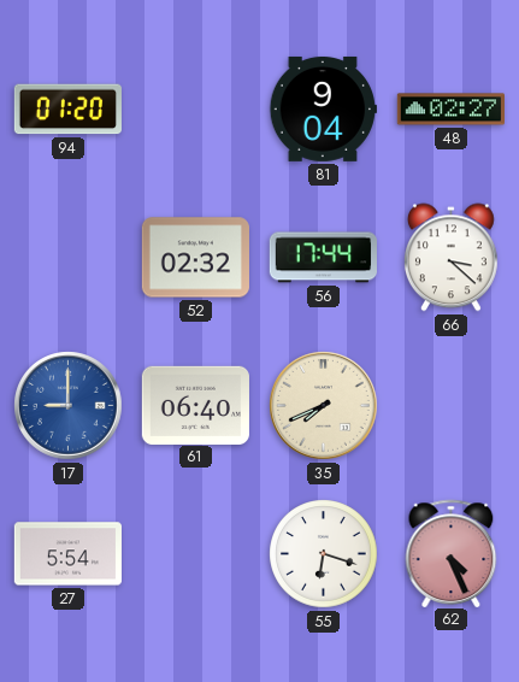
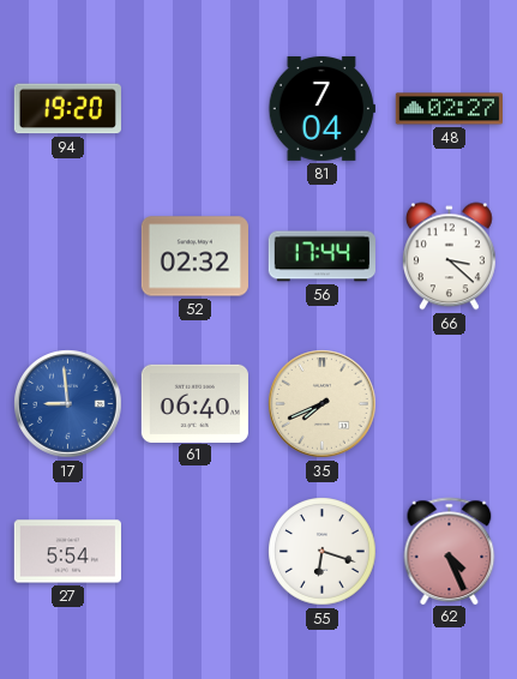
94: 01:20 -> 19:20
81: 9:04 -> 7:04
17: 9:00 -> 8:59
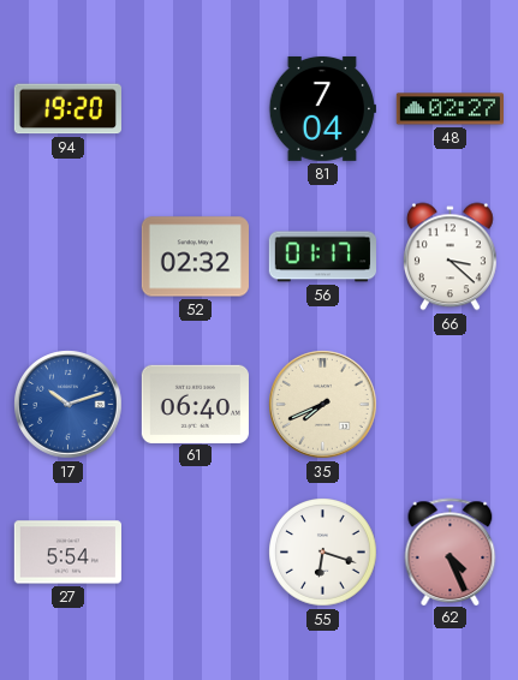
56: 17:44 -> 01:17
17: 8:59 -> 10:12
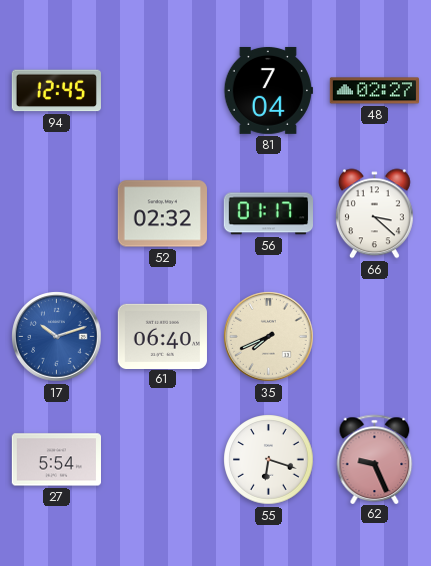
94: 19:20 -> 12:45
62: 4:26 -> 9:26
